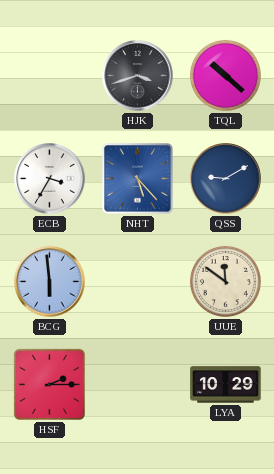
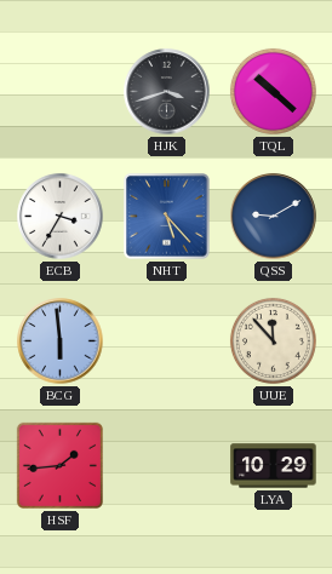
UUE: 11:51 -> 11:53
HSF: 2:15 -> 1:44
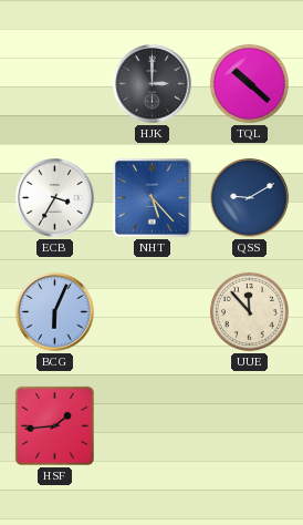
HJK: 3:42 -> 3:00
BCG: 5:59 -> 6:04
LYA: 10:29 -> none
